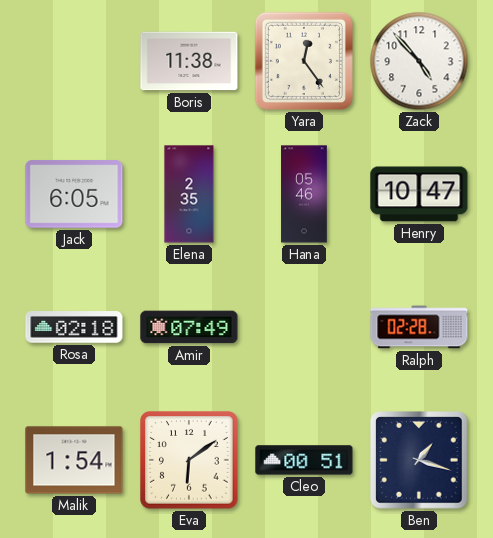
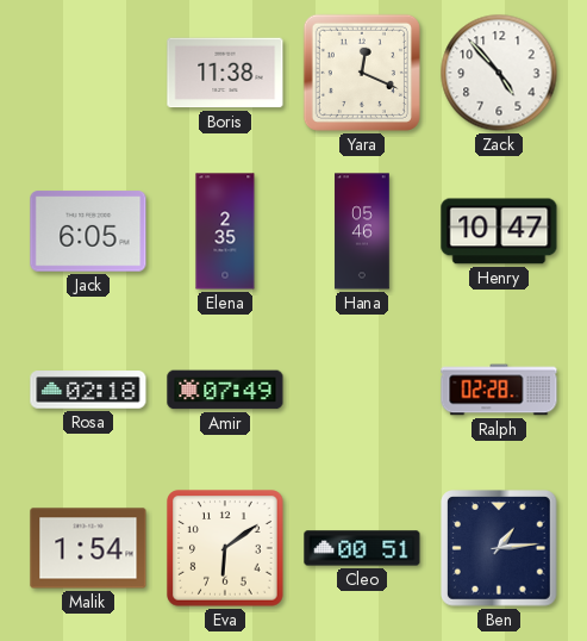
Yara: 12:24 -> 12:19
Ben: 1:18 -> 1:14
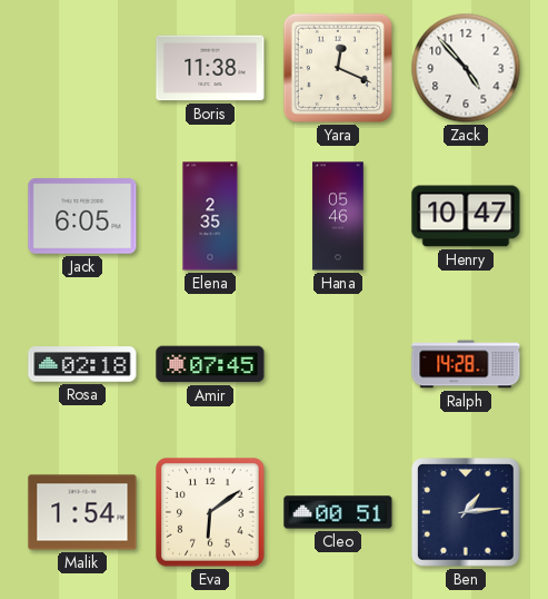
Amir: 07:49 -> 07:45
Ralph: 02:28 -> 14:28
